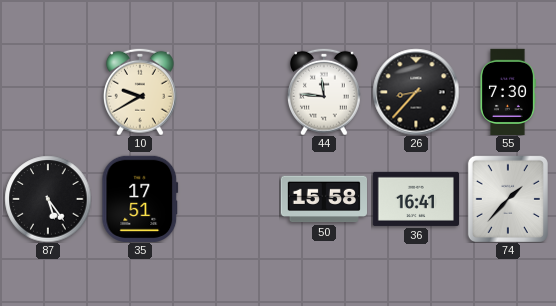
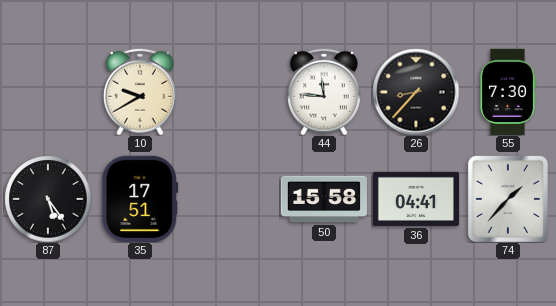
36: 16:41 -> 04:41
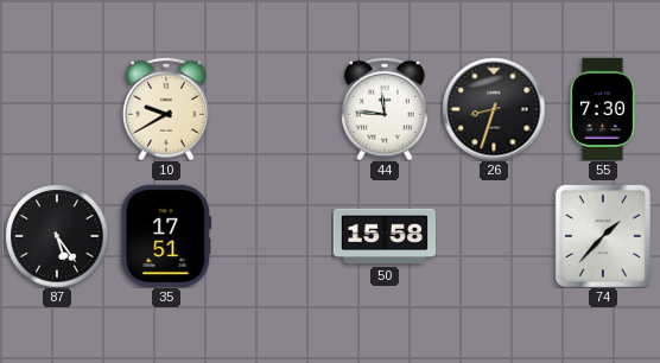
26: 8:37 -> 8:33
36: 04:41 -> none
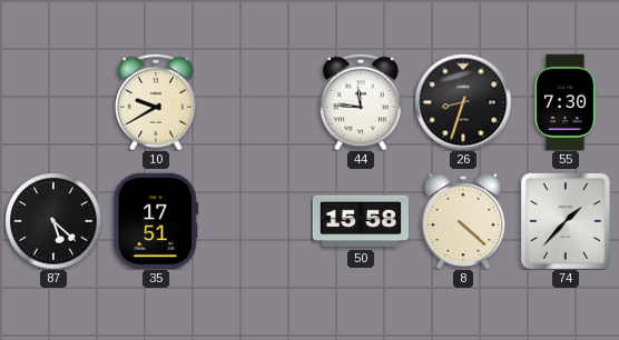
87: 5:24 -> 5:22
8: none -> 4:22
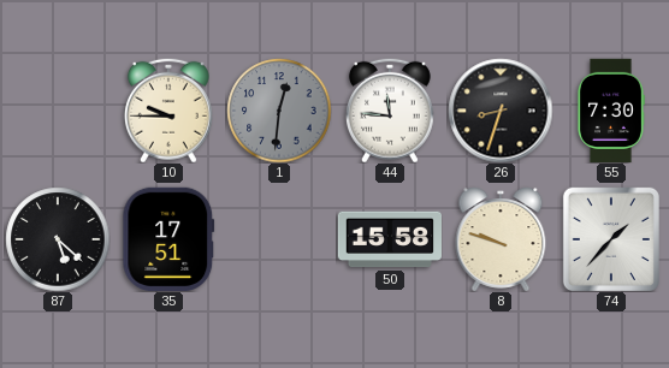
10: 9:40 -> 9:45
1: none -> 12:31
8: 4:22 -> 9:48
